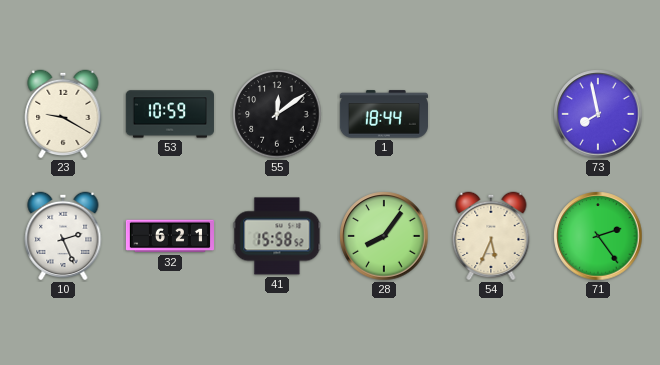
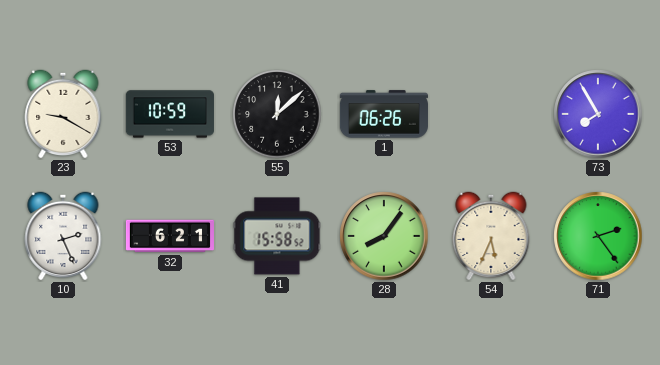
55: 12:09 -> 12:08
1: 18:44 -> 06:26
73: 7:58 -> 7:55
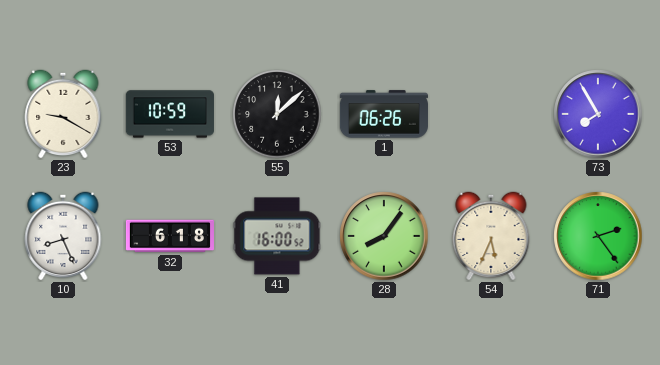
10: 2:26 -> 8:26
32: 6:21 -> 6:18
41: 15:58 -> 16:00
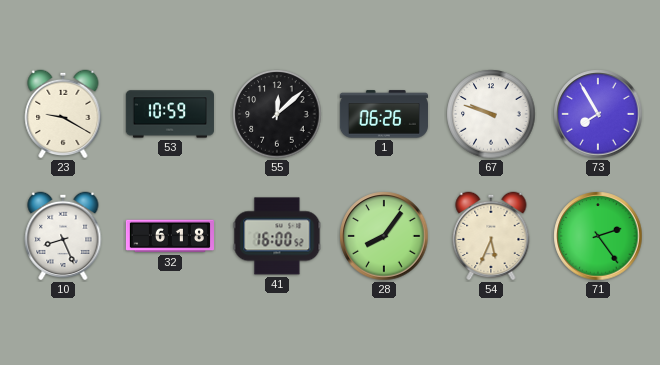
67: none -> 9:48
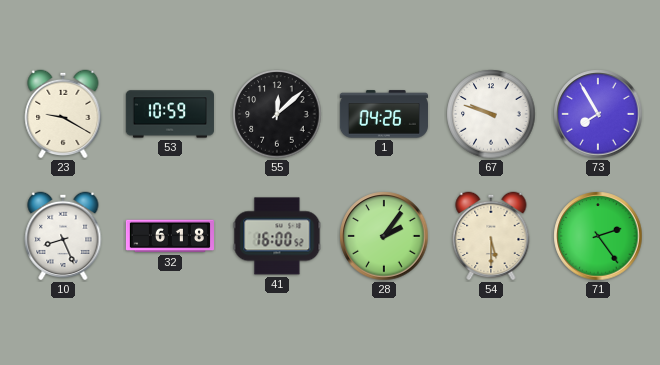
1: 06:26 -> 04:26
28: 8:06 -> 2:06
54: 5:34 -> 5:30
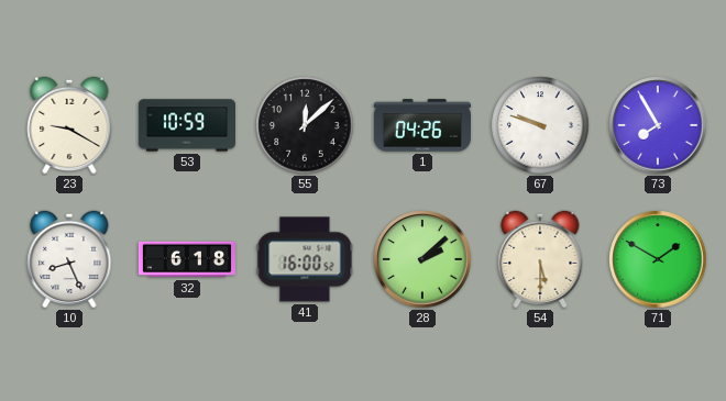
28: 2:06 -> 2:08
71: 2:24 -> 1:50
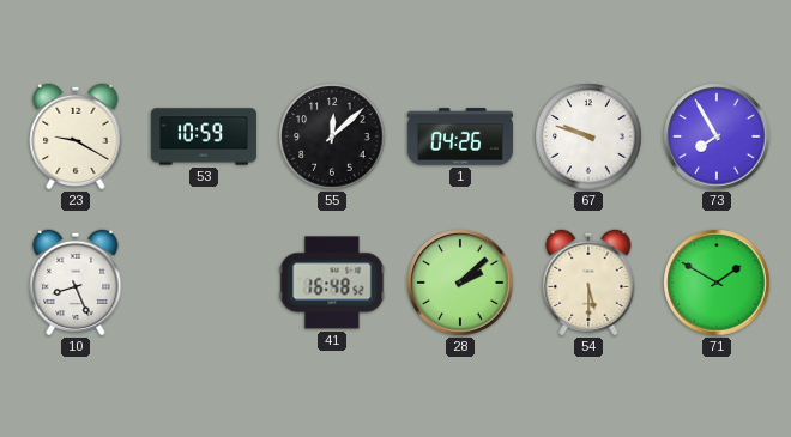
32: 6:18 -> none
41: 16:00 -> 16:48
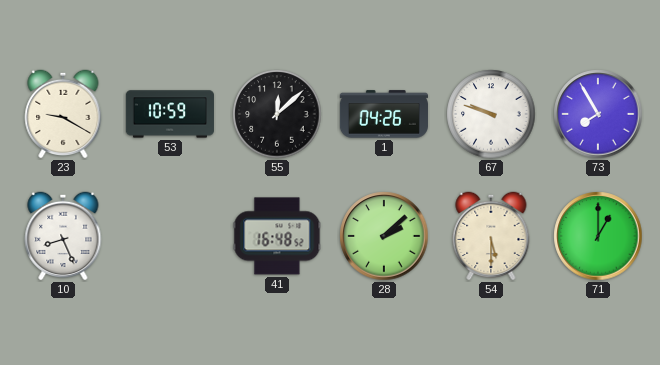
71: 1:50 -> 1:00
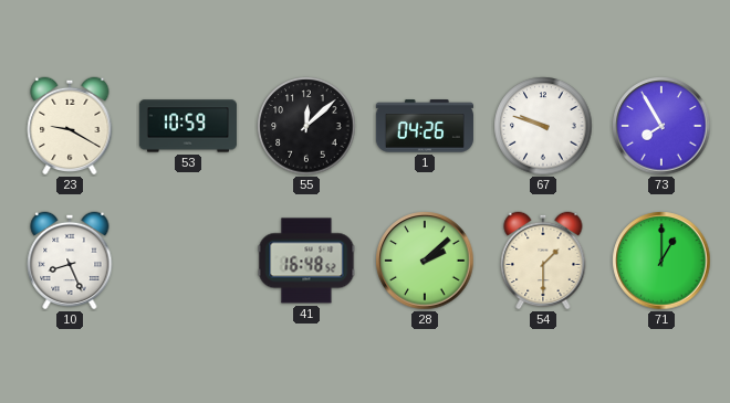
54: 5:30 -> 1:30
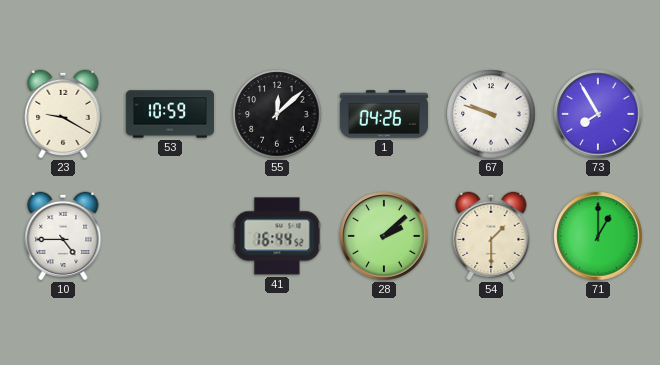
10: 8:26 -> 4:45
41: 16:48 -> 16:44
